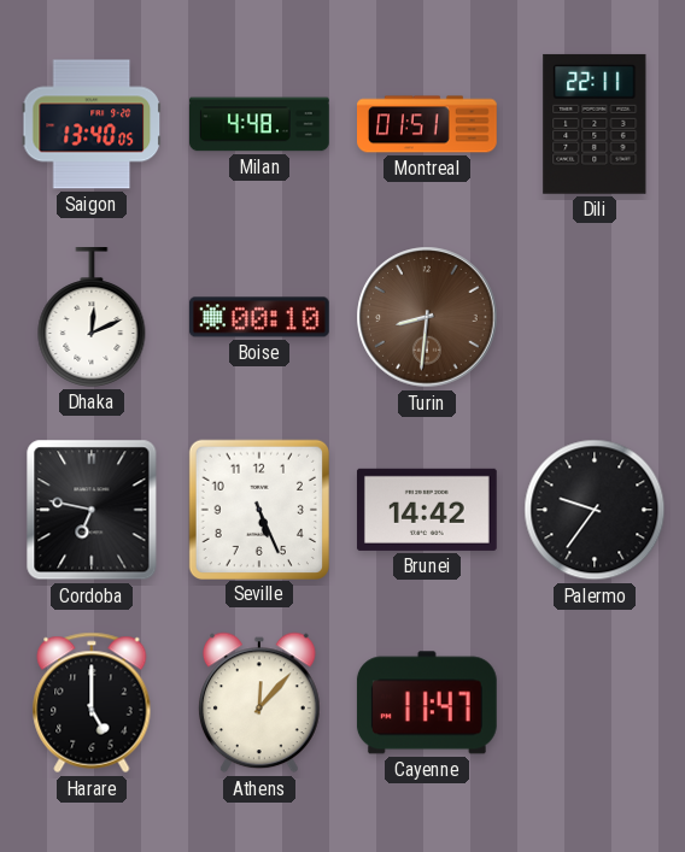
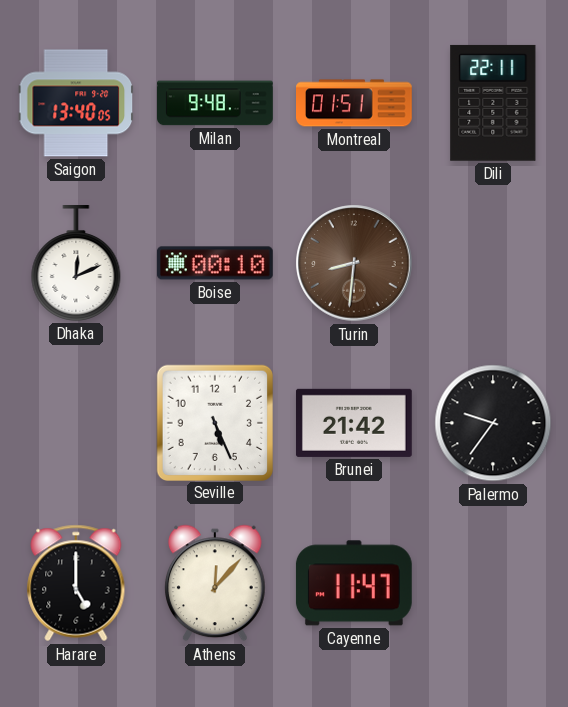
Milan: 4:48 -> 9:48
Cordoba: 6:47 -> none
Brunei: 14:42 -> 21:42
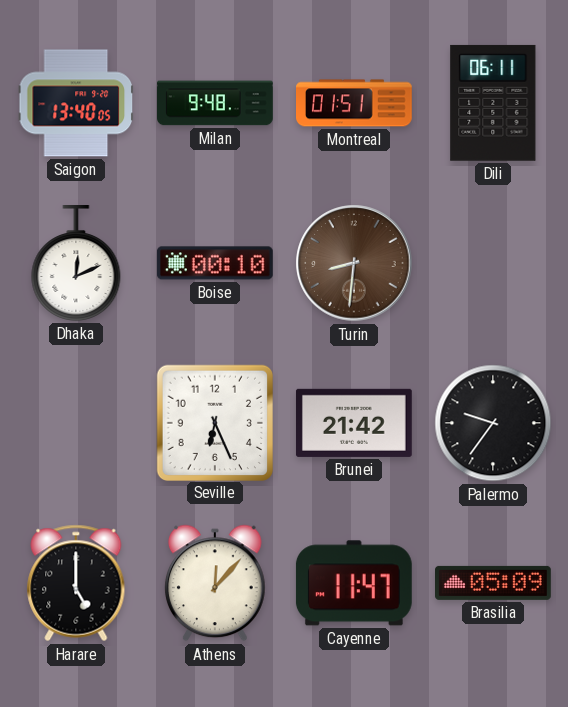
Dili: 22:11 -> 06:11
Seville: 5:26 -> 6:26
Brasilia: none -> 05:09
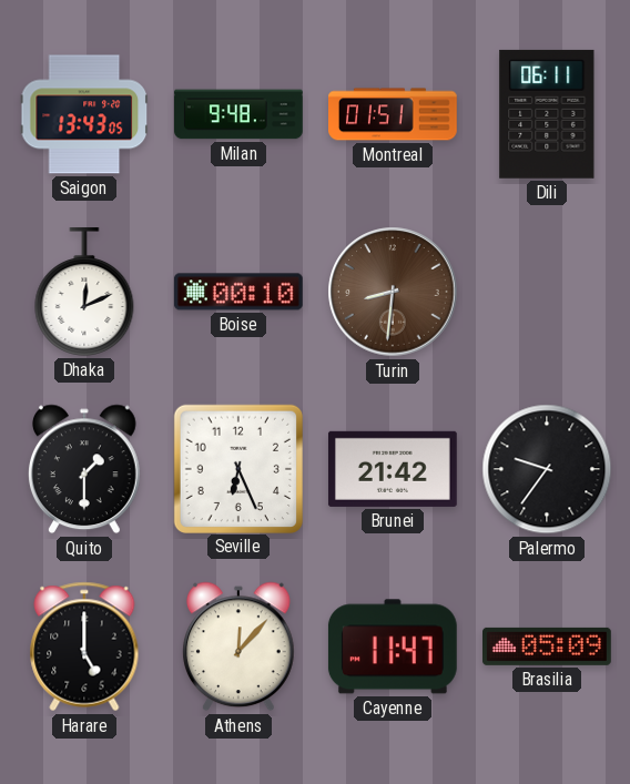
Saigon: 13:40 -> 13:43
Quito: none -> 1:30
